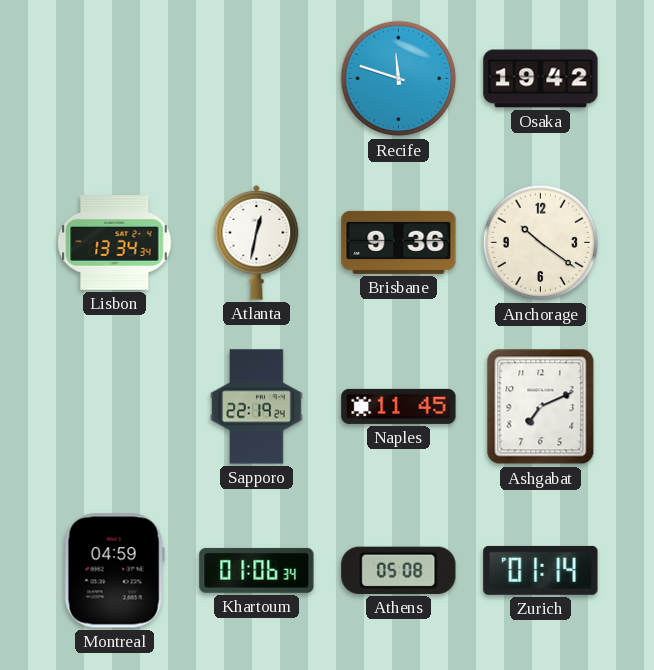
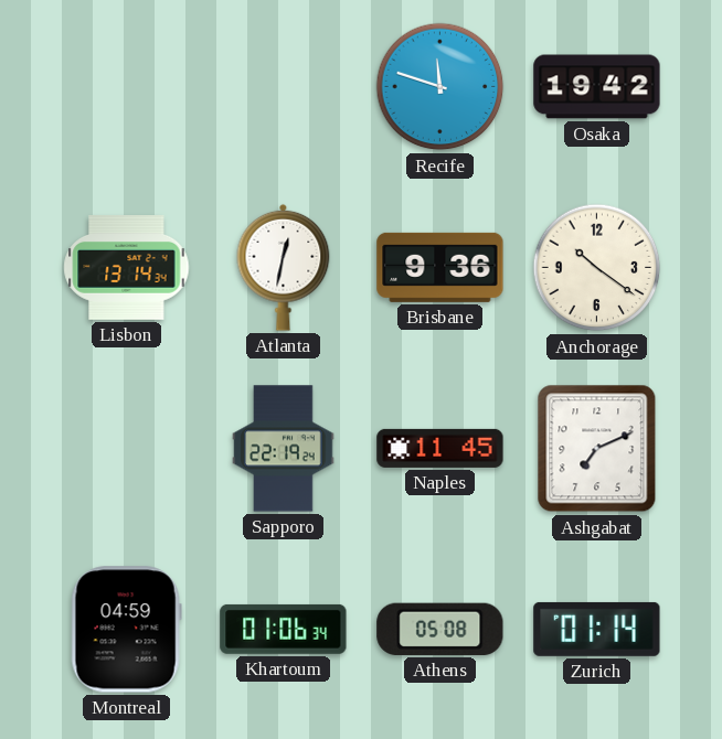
Lisbon: 13:34 -> 13:14
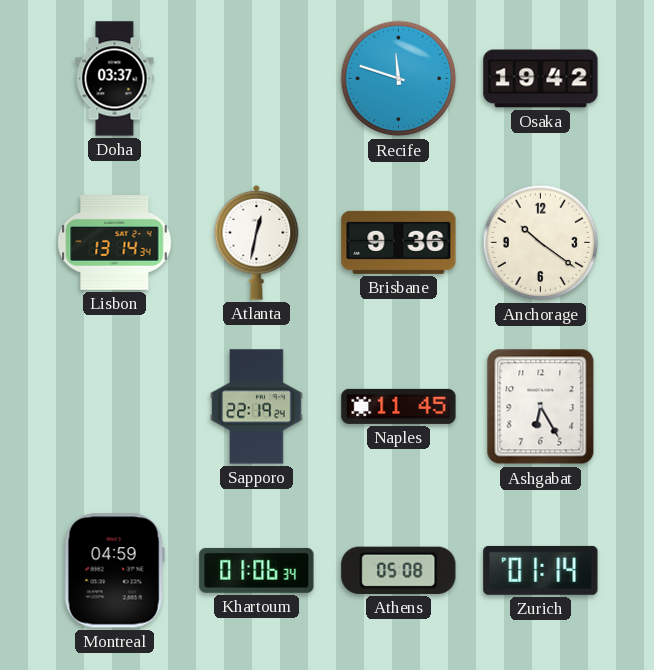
Doha: none -> 03:37
Ashgabat: 7:11 -> 6:25
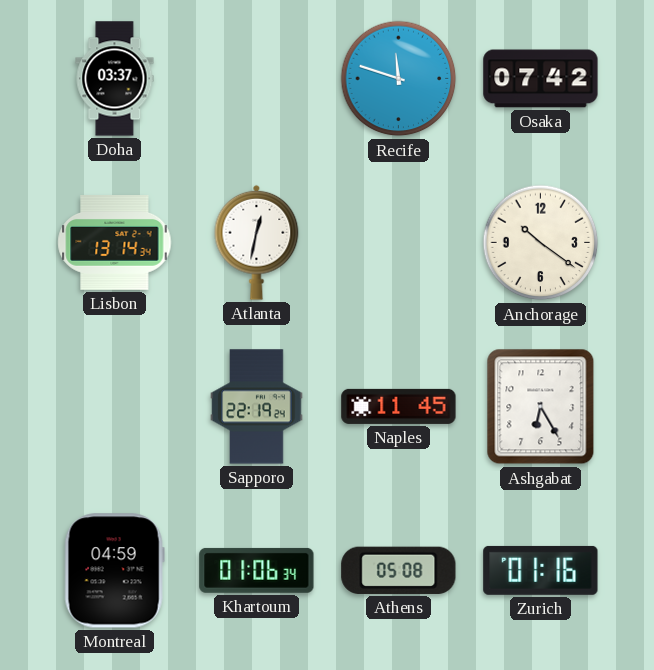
Osaka: 19:42 -> 07:42
Brisbane: 9:36 -> none
Zurich: 01:14 -> 01:16
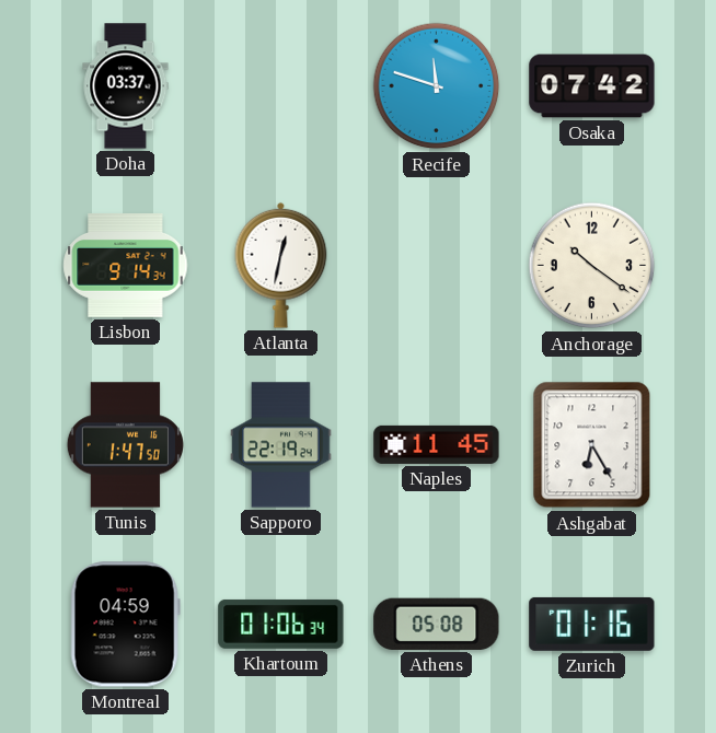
Lisbon: 13:14 -> 9:14
Tunis: none -> 1:47
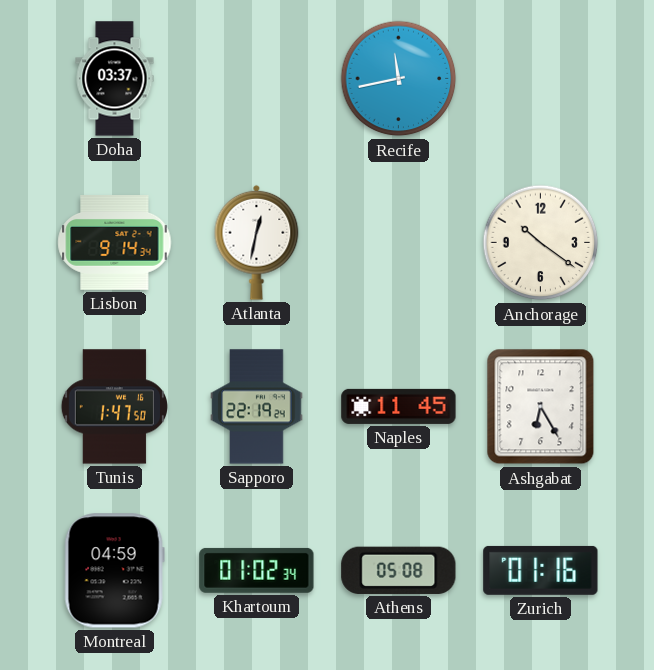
Recife: 11:48 -> 11:43
Osaka: 07:42 -> none
Khartoum: 01:06 -> 01:02
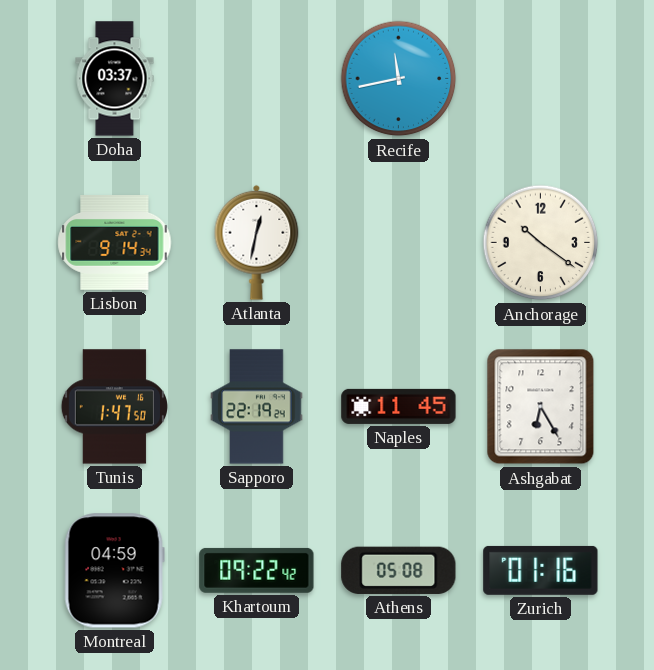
Khartoum: 01:02 -> 09:22
